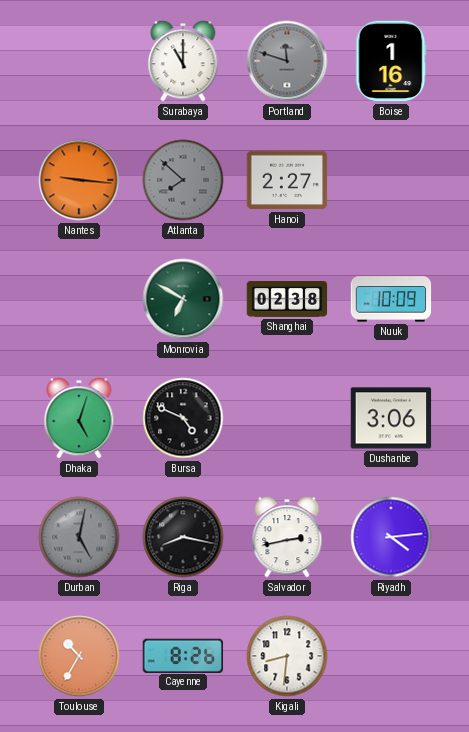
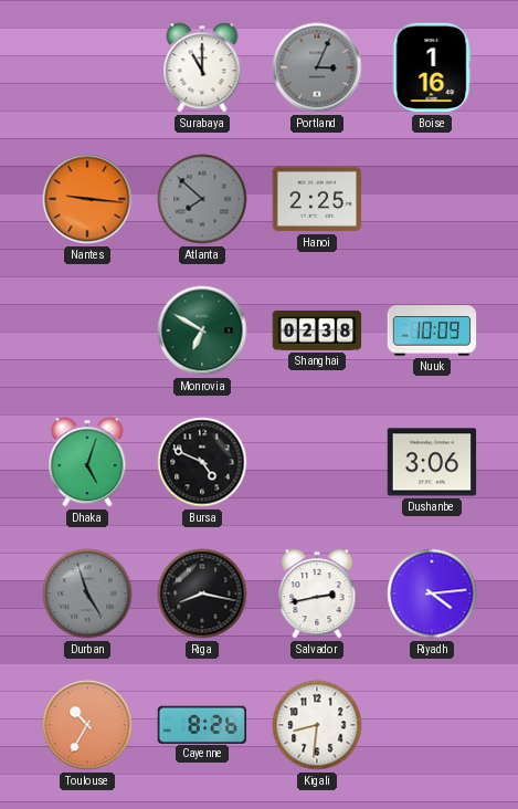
Portland: 11:48 -> 3:04
Hanoi: 2:27 -> 2:25
Durban: 5:02 -> 4:57
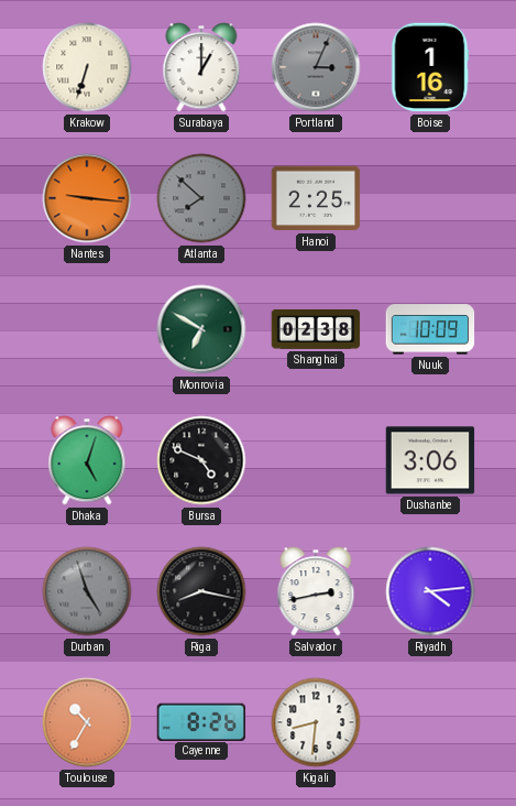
Krakow: none -> 6:33
Surabaya: 11:00 -> 1:00
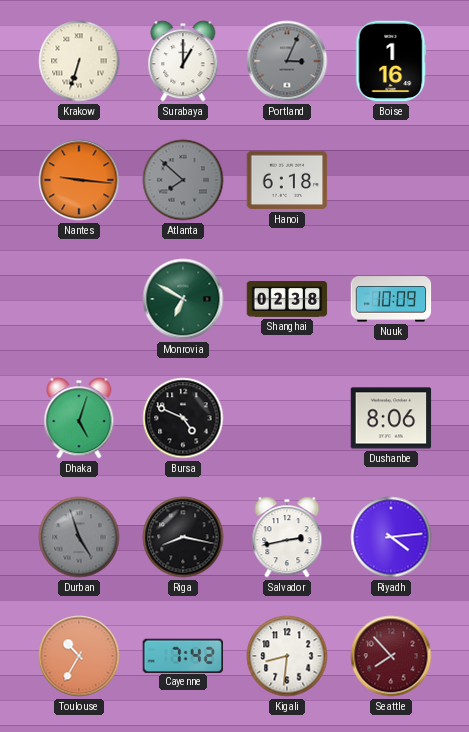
Hanoi: 2:25 -> 6:18
Dushanbe: 3:06 -> 8:06
Cayenne: 8:26 -> 7:42
Seattle: none -> 7:53
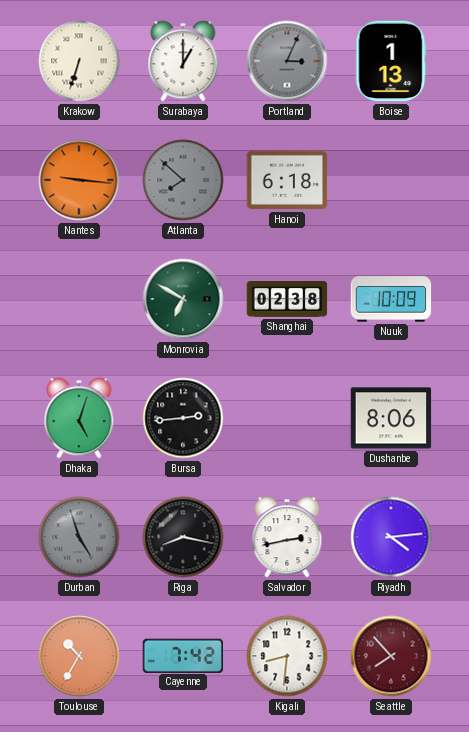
Boise: 1:16 -> 1:13
Bursa: 4:49 -> 2:44
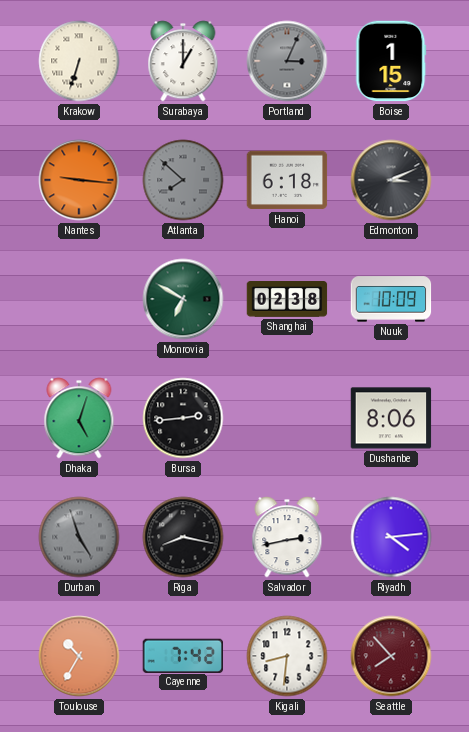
Boise: 1:13 -> 1:15
Edmonton: none -> 3:11
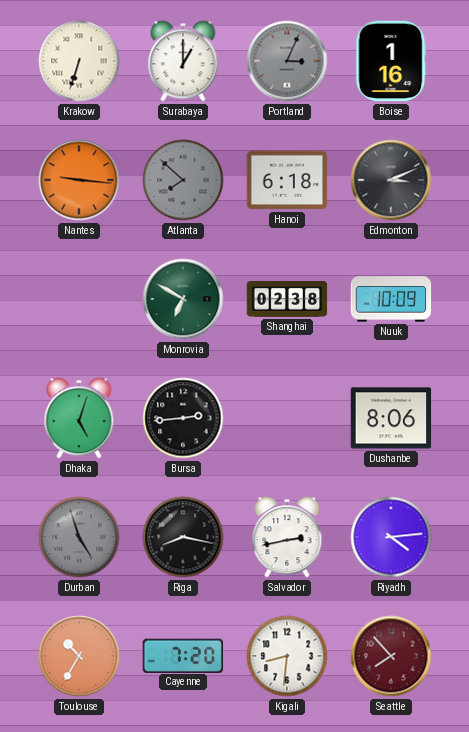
Boise: 1:15 -> 1:16
Cayenne: 7:42 -> 7:20
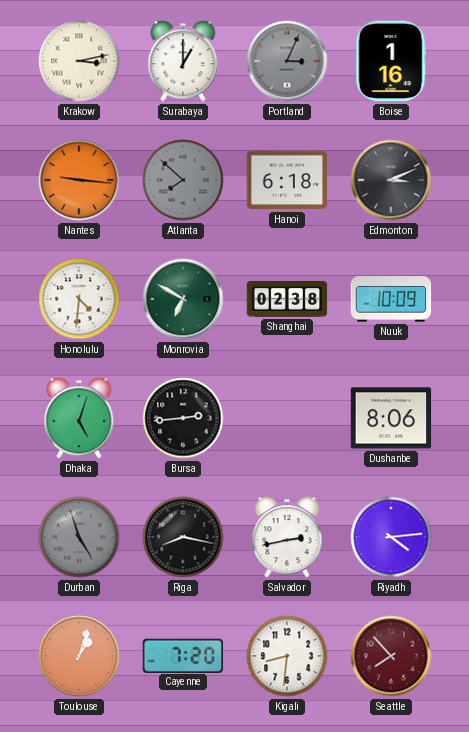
Krakow: 6:33 -> 3:13
Honolulu: none -> 4:31
Toulouse: 10:35 -> 1:03
